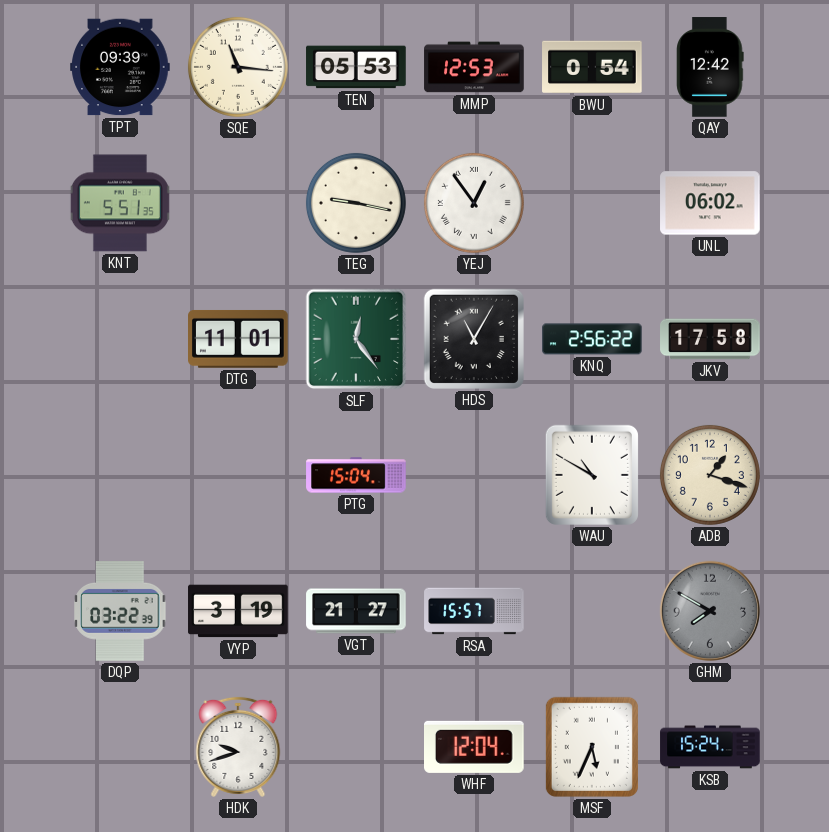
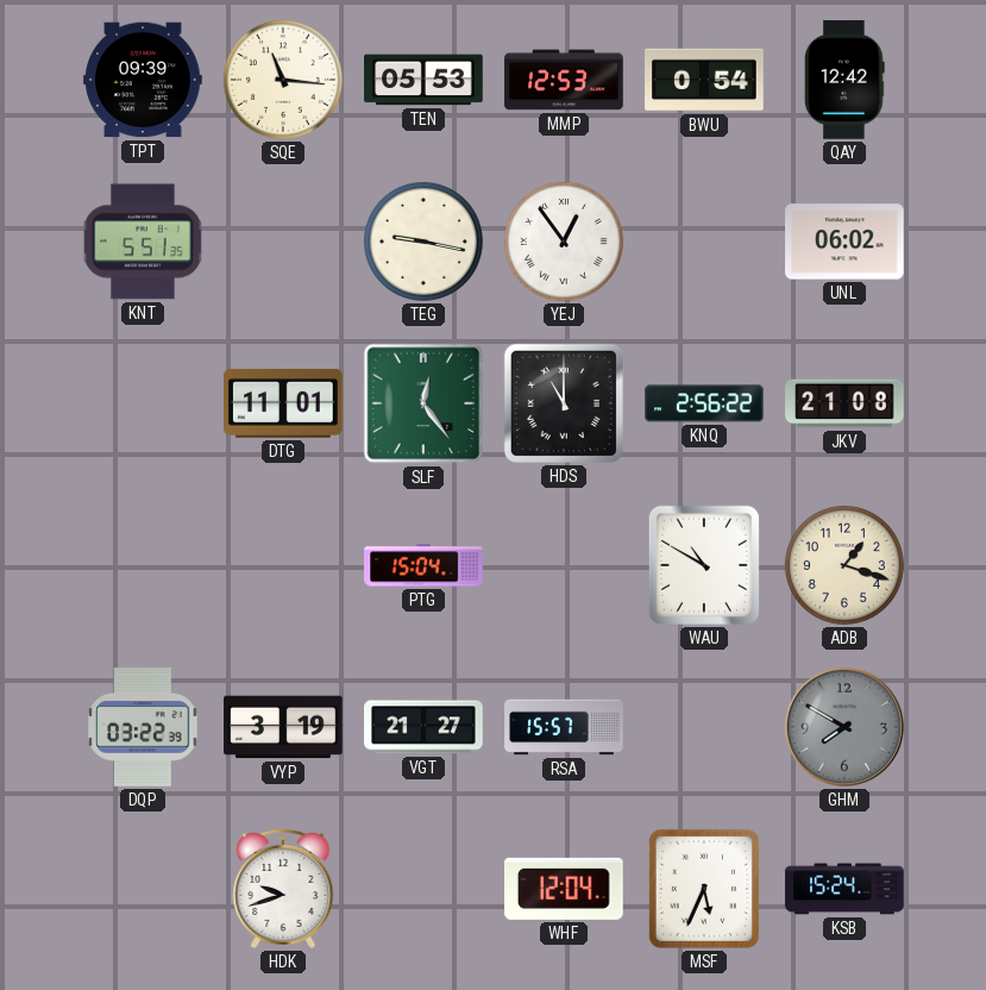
HDS: 11:05 -> 11:00
JKV: 17:58 -> 21:08
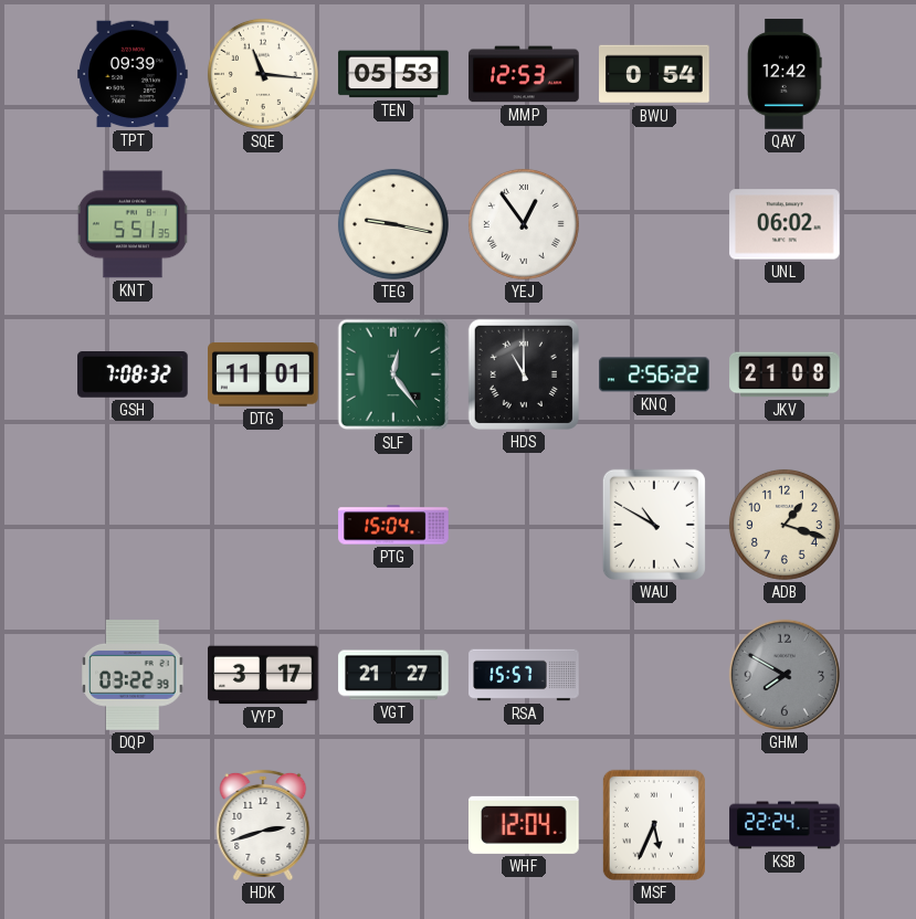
GSH: none -> 7:08
VYP: 3:19 -> 3:17
HDK: 9:42 -> 2:42
KSB: 15:24 -> 22:24
